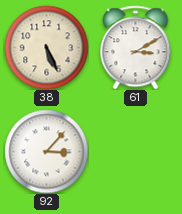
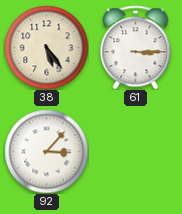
38: 5:26 -> 5:24
61: 3:10 -> 3:15
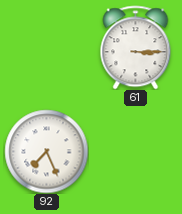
38: 5:24 -> none
92: 3:07 -> 7:26
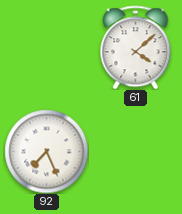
61: 3:15 -> 4:08
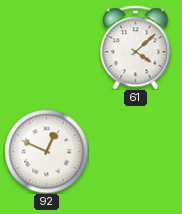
92: 7:26 -> 12:49
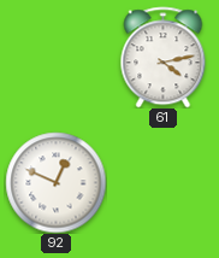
61: 4:08 -> 4:13
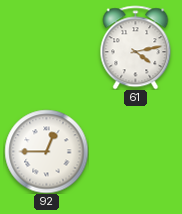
92: 12:49 -> 12:45
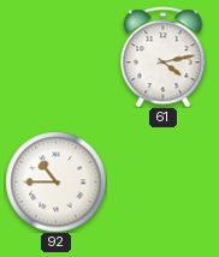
92: 12:45 -> 10:45
